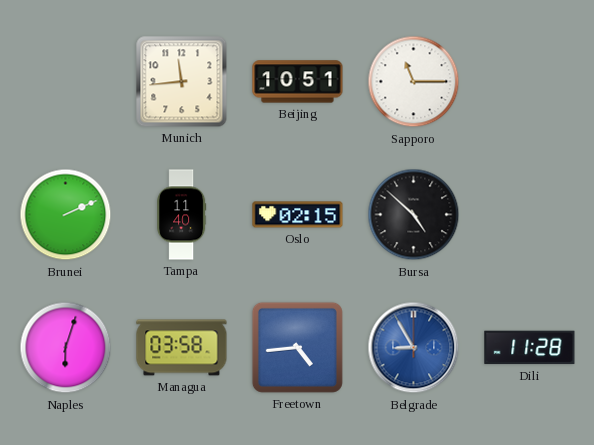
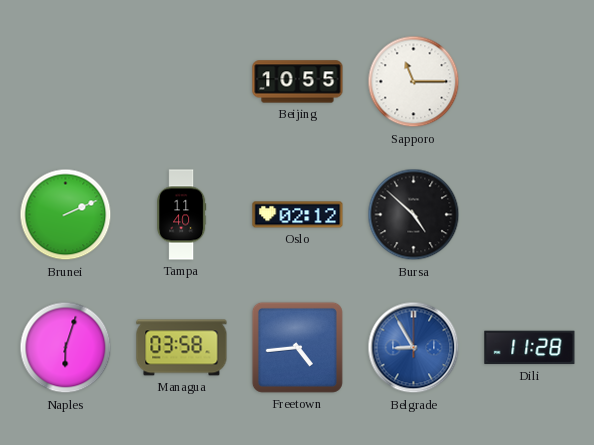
Munich: 11:44 -> none
Beijing: 10:51 -> 10:55
Oslo: 02:15 -> 02:12
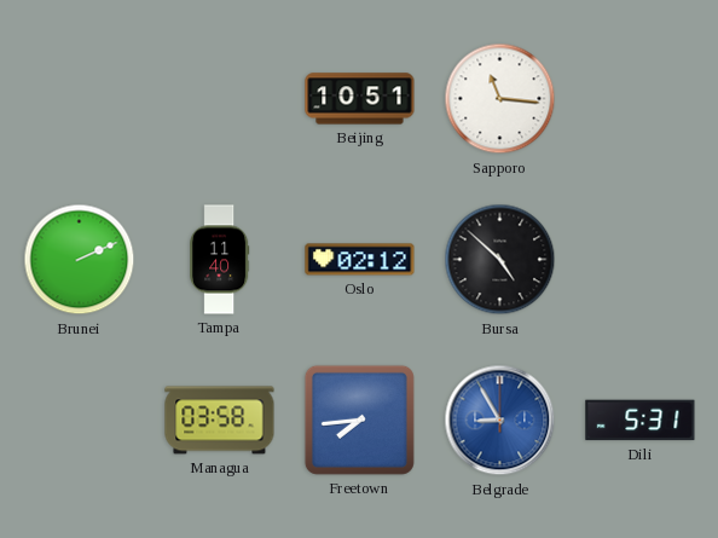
Beijing: 10:55 -> 10:51
Sapporo: 11:15 -> 11:16
Naples: 6:03 -> none
Freetown: 4:44 -> 7:44
Dili: 11:28 -> 5:31
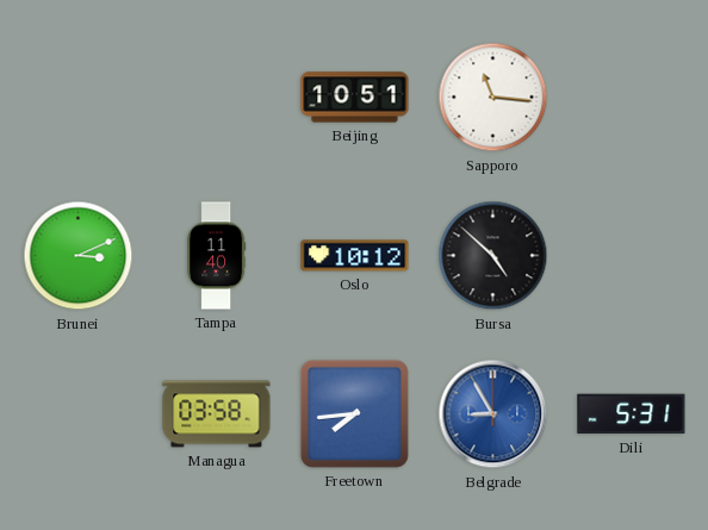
Brunei: 2:11 -> 3:11
Oslo: 02:12 -> 10:12
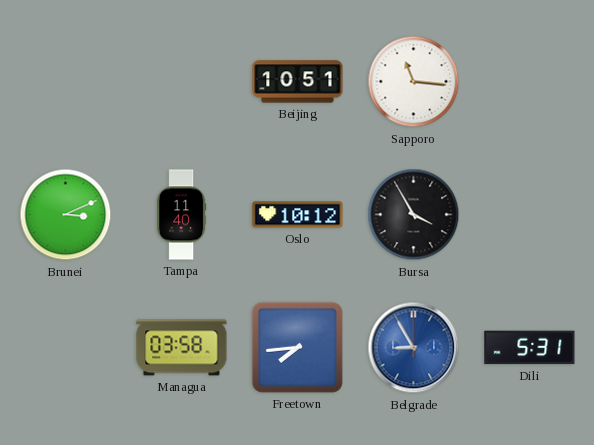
Bursa: 4:52 -> 3:55
